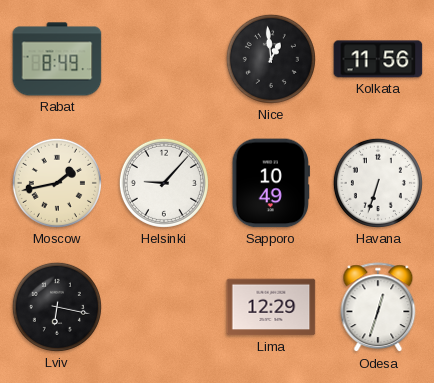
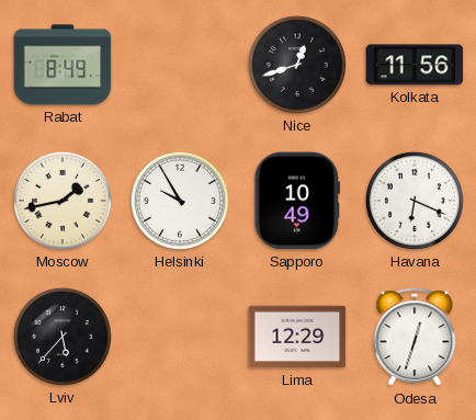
Nice: 12:59 -> 12:42
Helsinki: 9:07 -> 9:55
Havana: 6:33 -> 6:19
Lviv: 6:17 -> 5:37
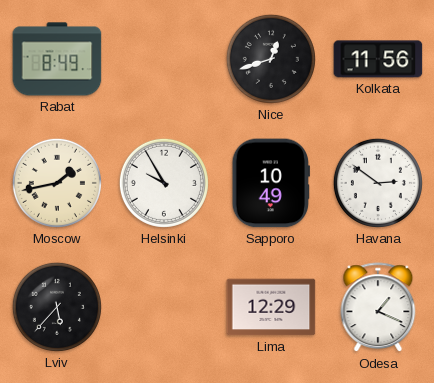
Havana: 6:19 -> 2:51
Odesa: 12:33 -> 1:19
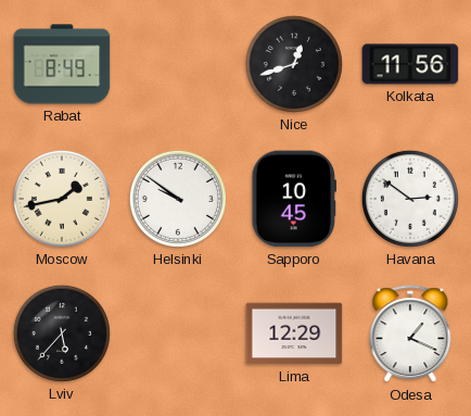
Helsinki: 9:55 -> 9:51
Sapporo: 10:49 -> 10:45
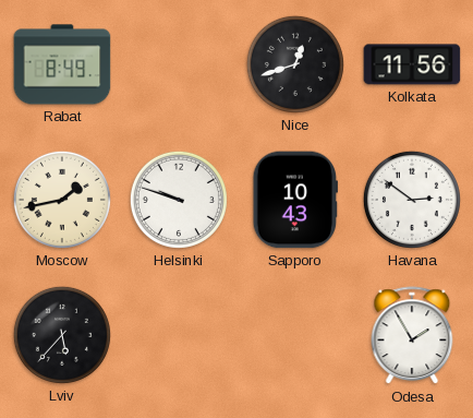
Helsinki: 9:51 -> 9:48
Sapporo: 10:45 -> 10:43
Lima: 12:29 -> none
Odesa: 1:19 -> 1:55
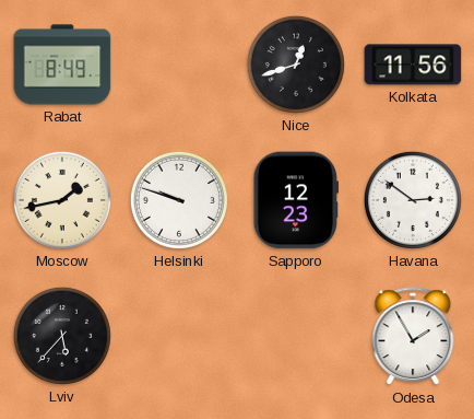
Sapporo: 10:43 -> 12:23
